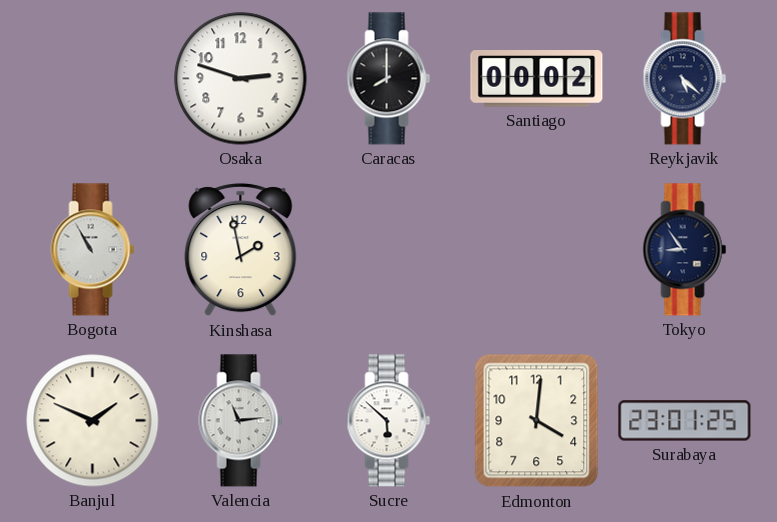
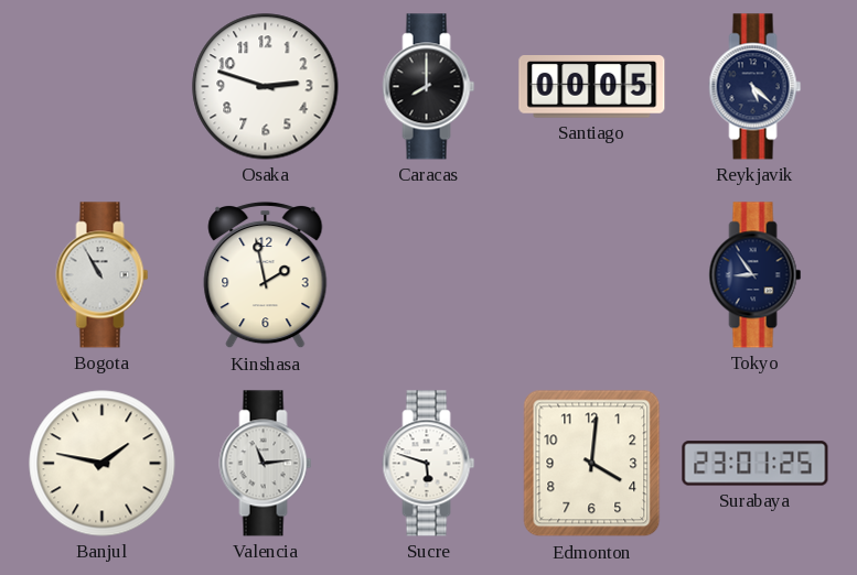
Santiago: 00:02 -> 00:05
Banjul: 1:49 -> 1:47
Sucre: 5:52 -> 5:48
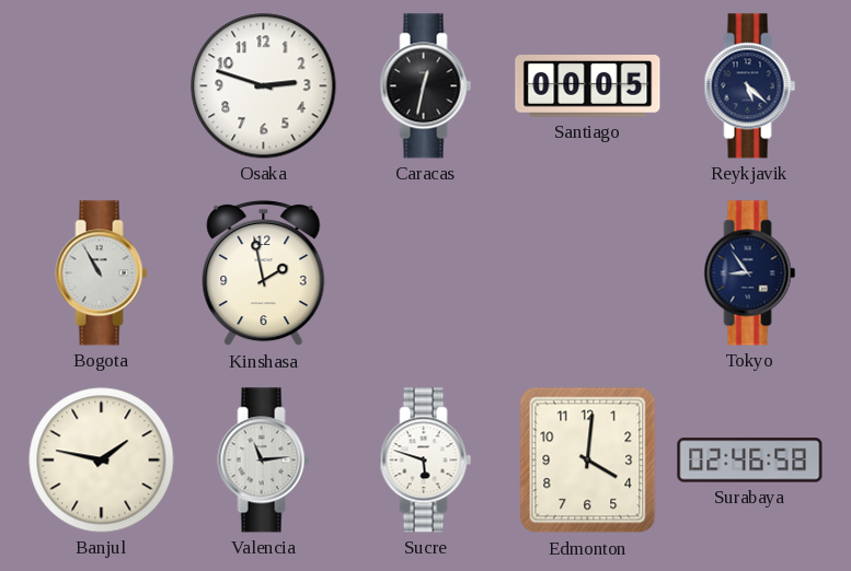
Caracas: 8:00 -> 12:32
Surabaya: 23:01 -> 02:46
